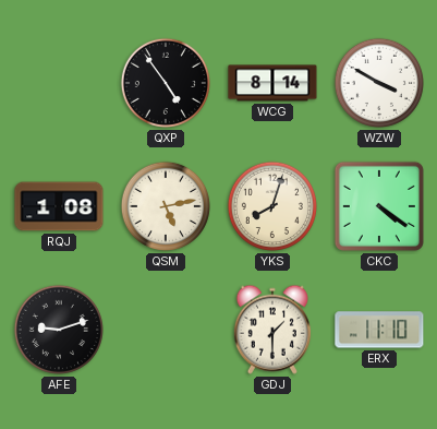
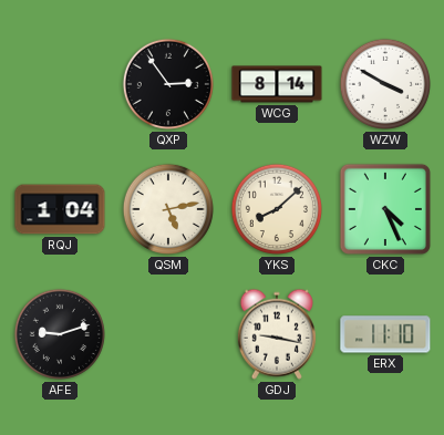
QXP: 4:54 -> 2:54
RQJ: 1:08 -> 1:04
YKS: 8:03 -> 8:08
CKC: 4:21 -> 4:26
GDJ: 1:30 -> 9:17
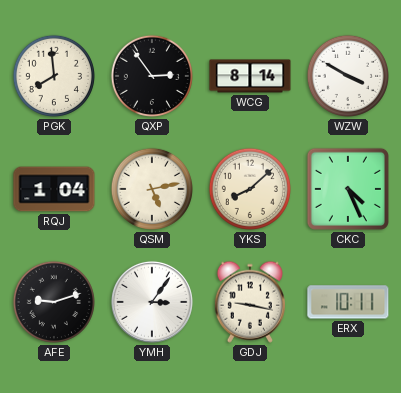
PGK: none -> 7:59
YMH: none -> 3:06
ERX: 11:10 -> 10:11
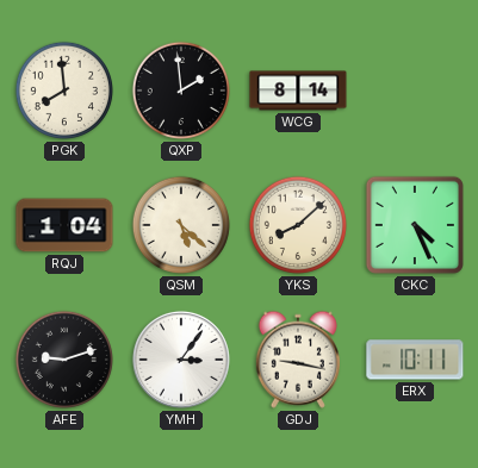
QXP: 2:54 -> 1:59
WZW: 3:50 -> none
QSM: 5:13 -> 5:22
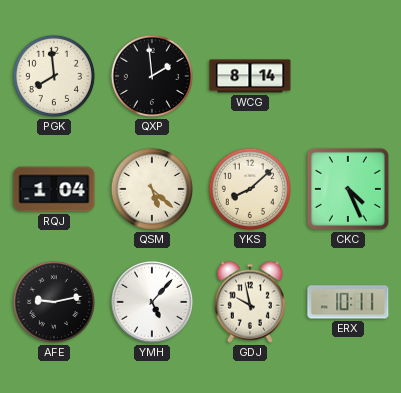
AFE: 9:12 -> 9:13
YMH: 3:06 -> 5:07
GDJ: 9:17 -> 9:58
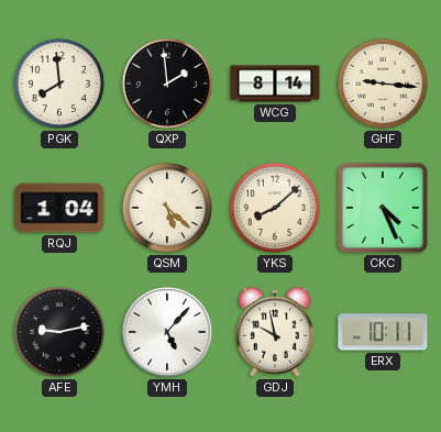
GHF: none -> 9:16
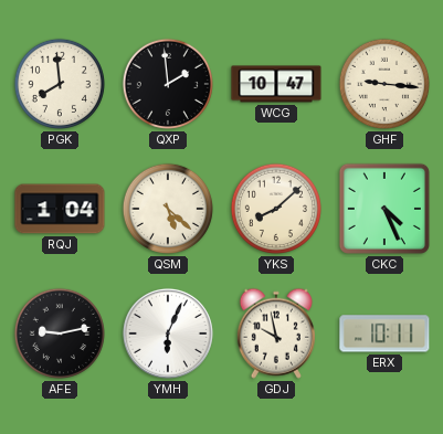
WCG: 8:14 -> 10:47
YMH: 5:07 -> 6:04
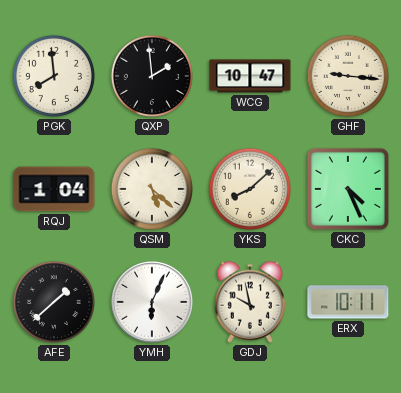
AFE: 9:13 -> 1:38
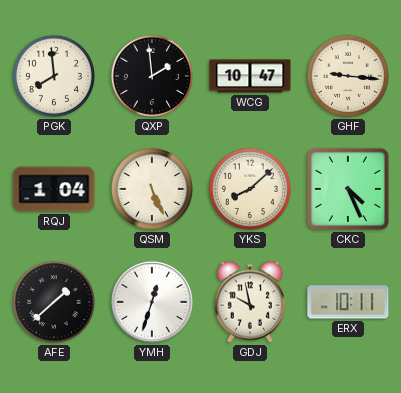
QSM: 5:22 -> 5:26
YMH: 6:04 -> 12:33
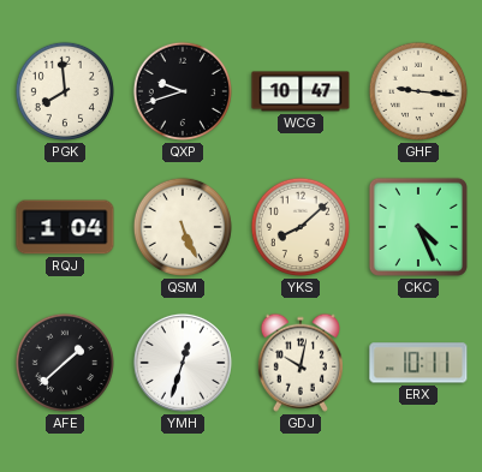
QXP: 1:59 -> 9:42
GDJ: 9:58 -> 10:02
